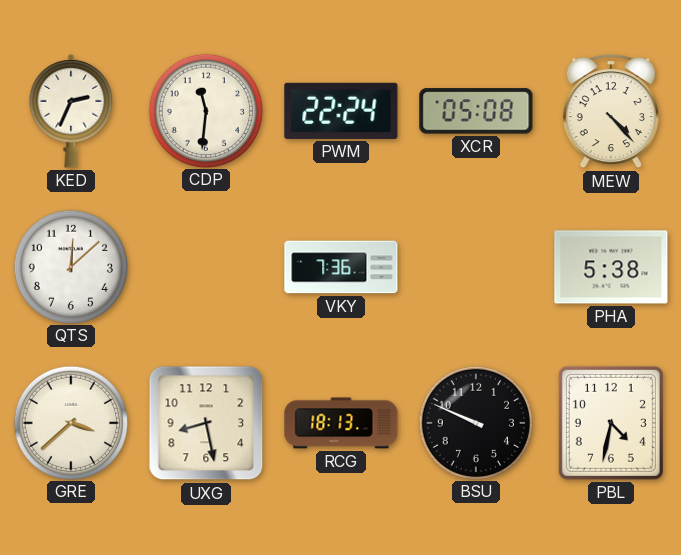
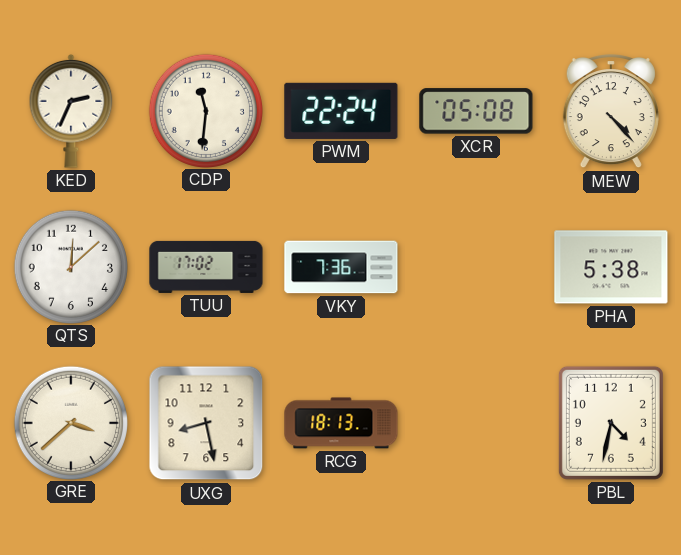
TUU: none -> 17:02
BSU: 9:49 -> none
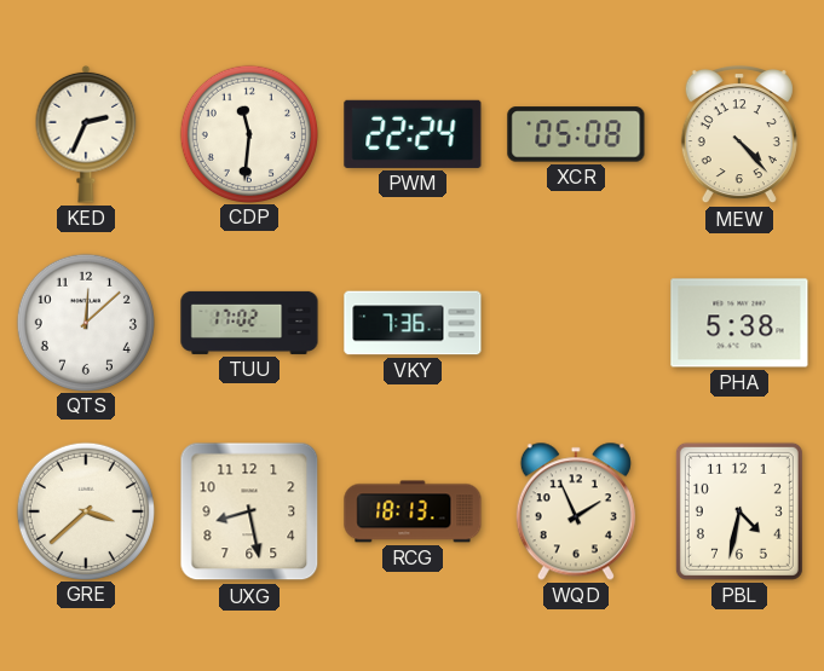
WQD: none -> 1:56
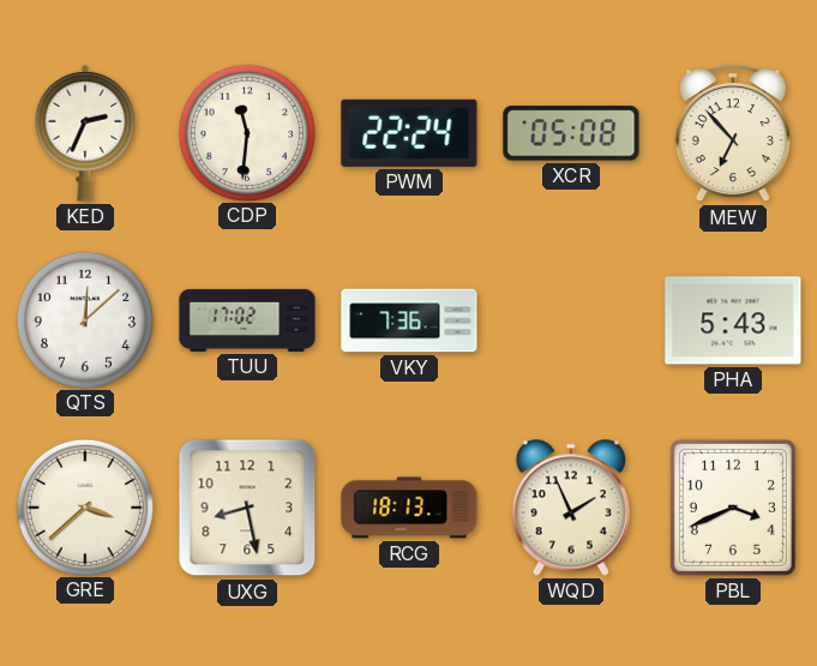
MEW: 4:23 -> 6:53
PHA: 5:38 -> 5:43
PBL: 4:32 -> 3:41
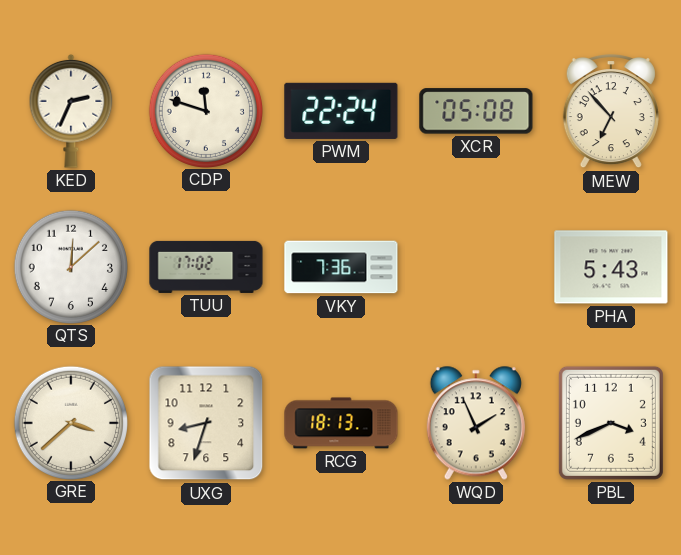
CDP: 11:31 -> 11:48
UXG: 8:28 -> 8:33
